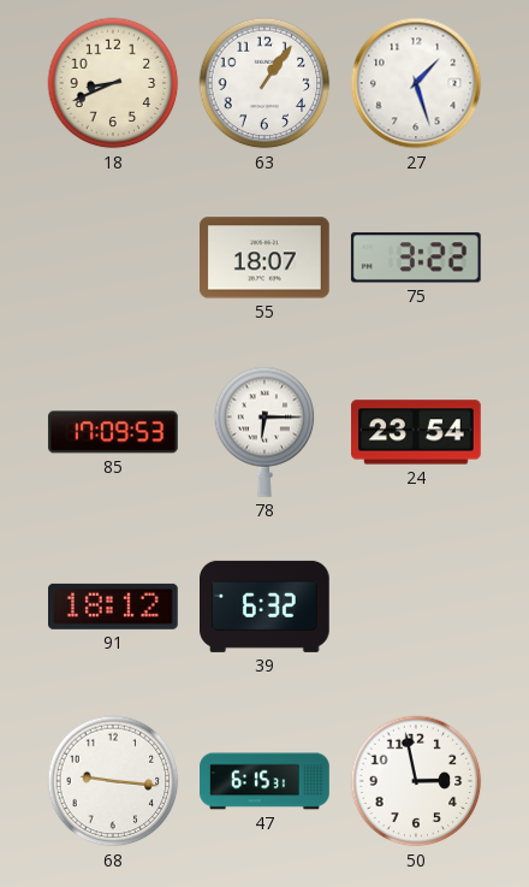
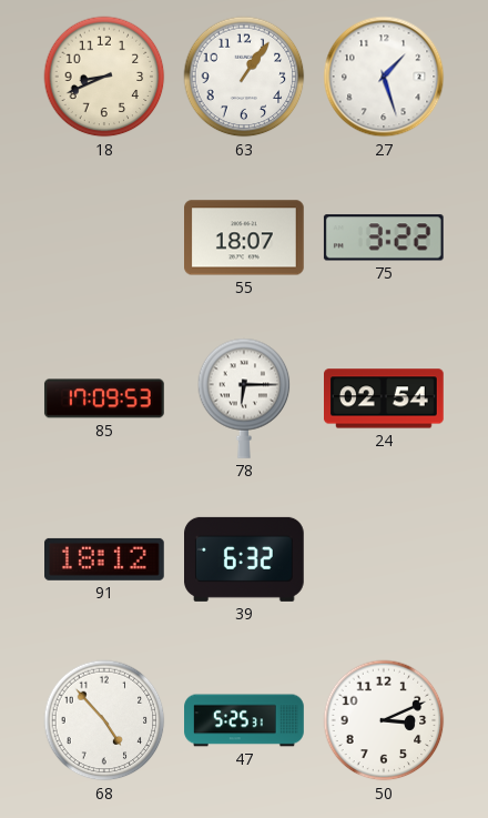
24: 23:54 -> 02:54
68: 9:16 -> 4:53
47: 6:15 -> 5:25
50: 2:58 -> 3:11
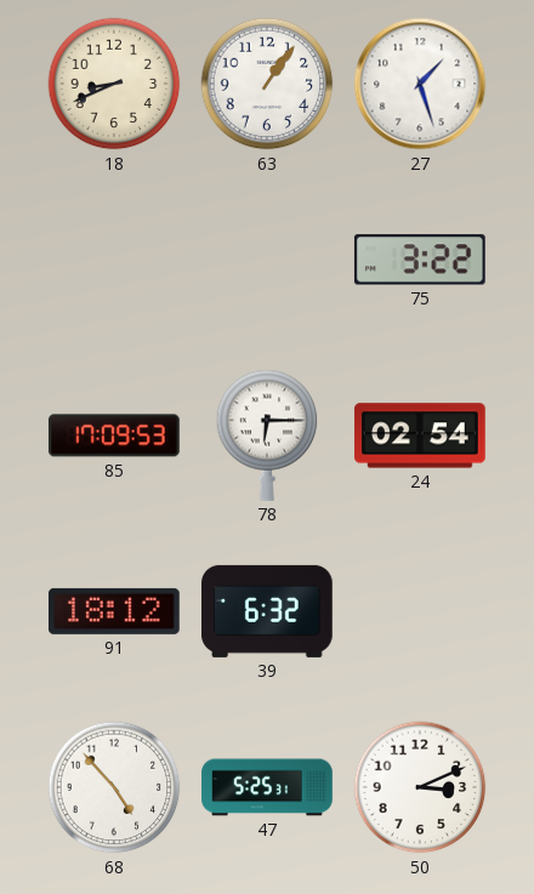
55: 18:07 -> none
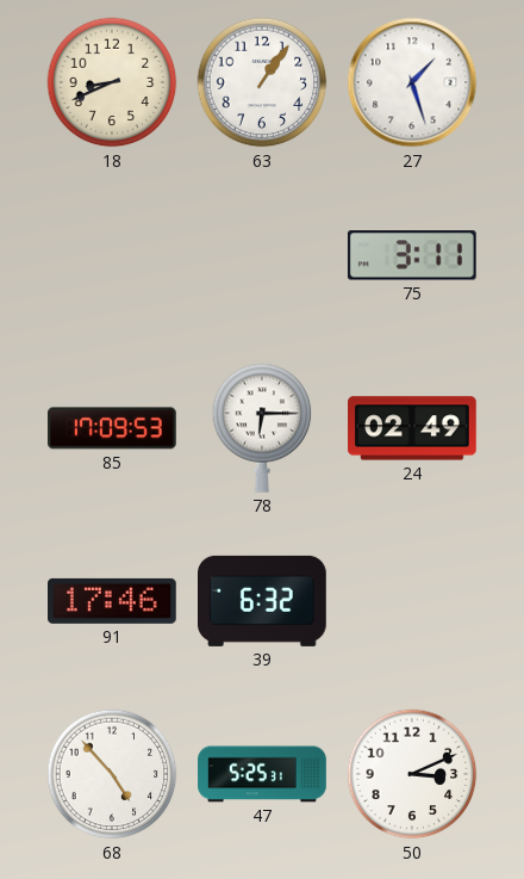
75: 3:22 -> 3:11
24: 02:54 -> 02:49
91: 18:12 -> 17:46
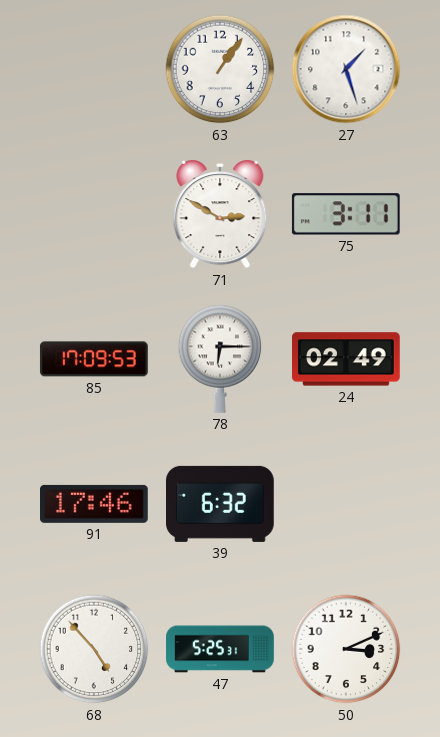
18: 8:41 -> none
71: none -> 2:50
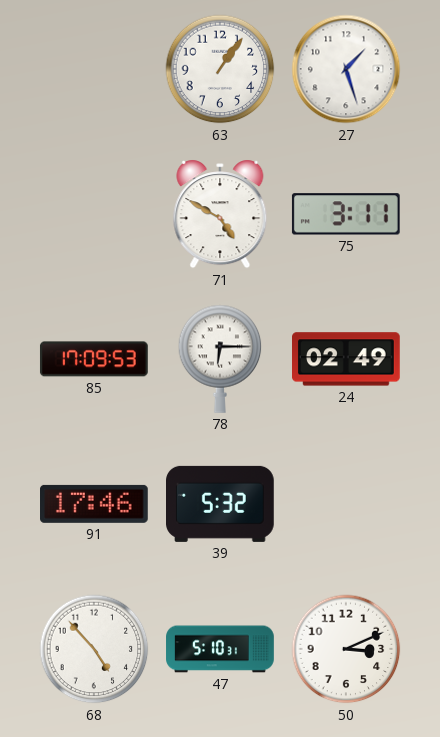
71: 2:50 -> 4:50
39: 6:32 -> 5:32
47: 5:25 -> 5:10
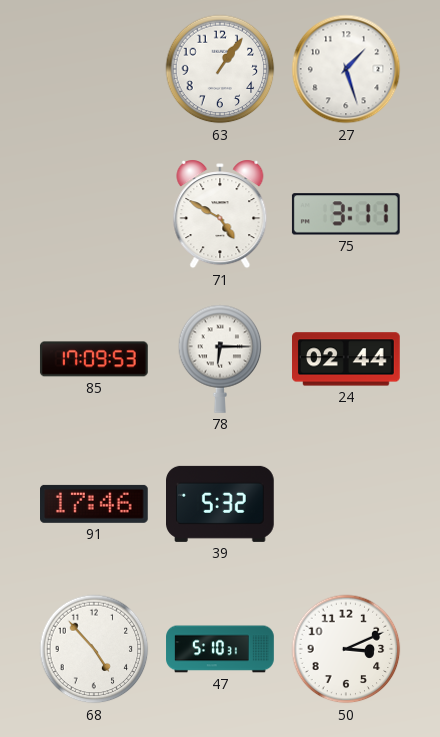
24: 02:49 -> 02:44
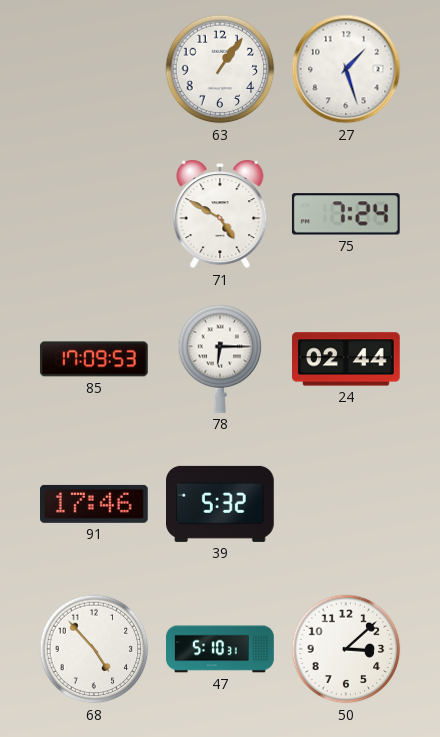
75: 3:11 -> 7:24
50: 3:11 -> 3:08
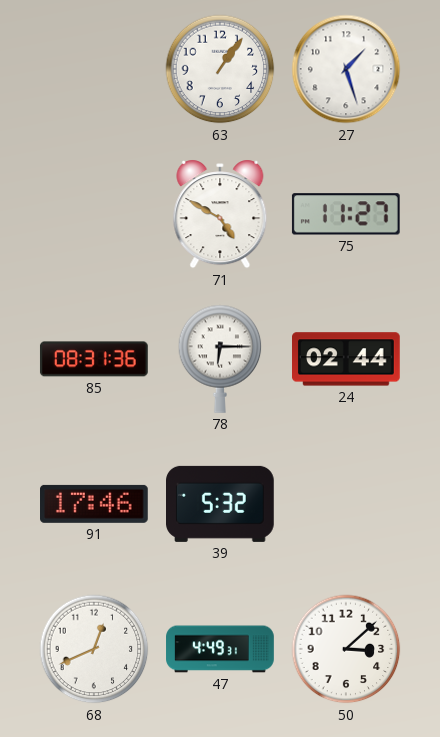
75: 7:24 -> 11:27
85: 17:09 -> 08:31
68: 4:53 -> 12:41
47: 5:10 -> 4:49
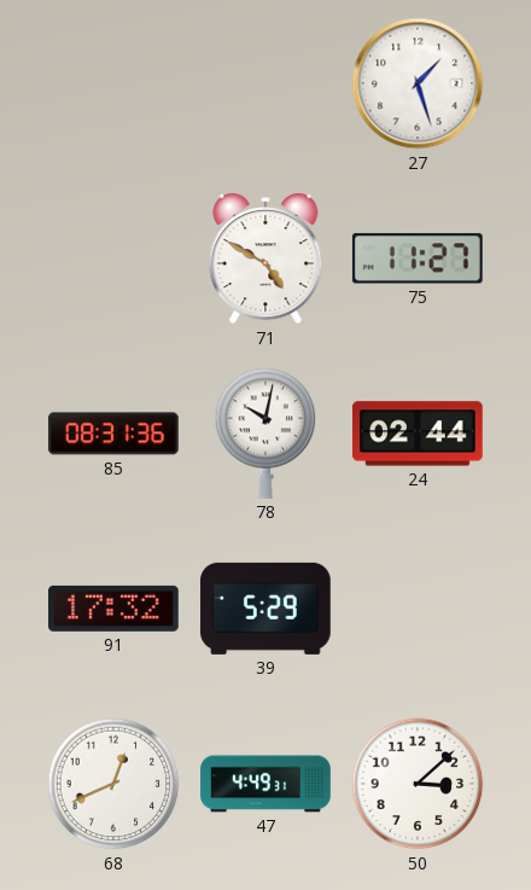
63: 1:06 -> none
78: 6:15 -> 10:02
91: 17:46 -> 17:32
39: 5:32 -> 5:29
